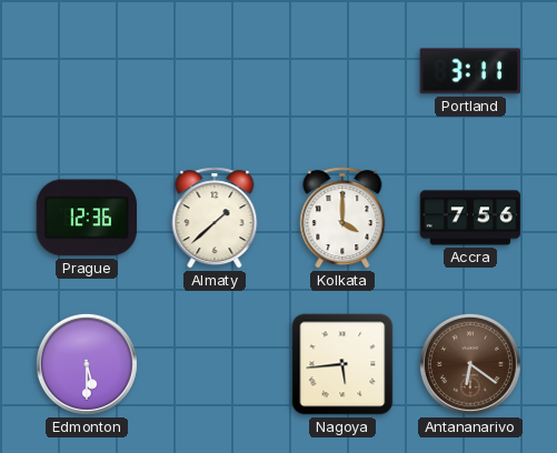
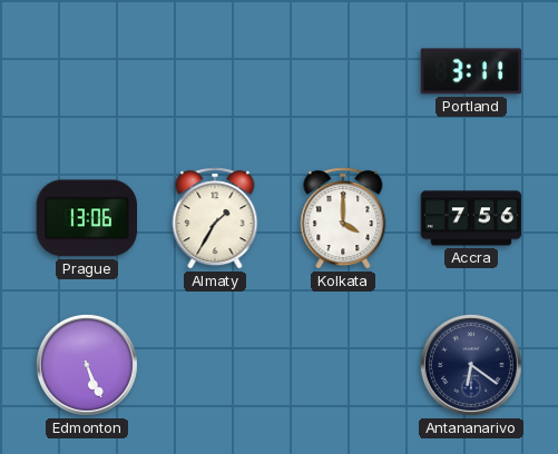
Prague: 12:36 -> 13:06
Almaty: 1:38 -> 1:35
Edmonton: 5:30 -> 5:26
Nagoya: 5:44 -> none
Antananarivo dial: brown -> navy
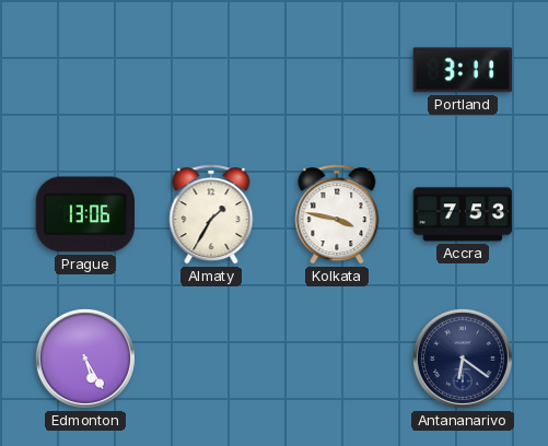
Kolkata: 4:00 -> 3:47
Accra: 7:56 -> 7:53
Edmonton: 5:26 -> 5:25
